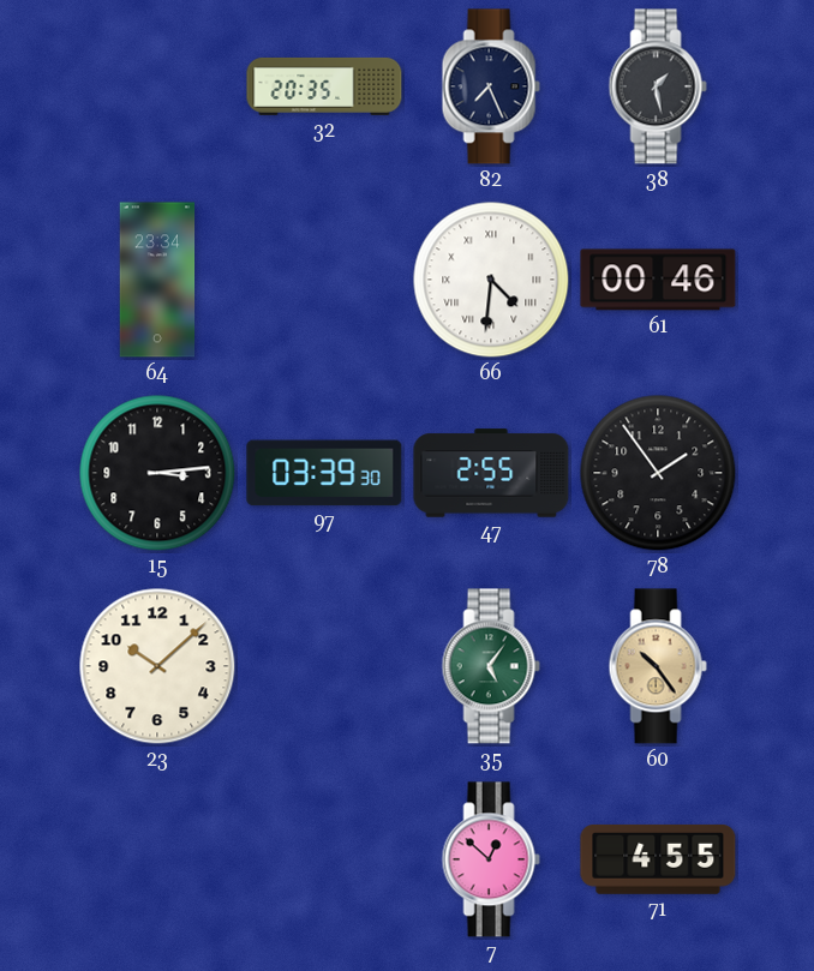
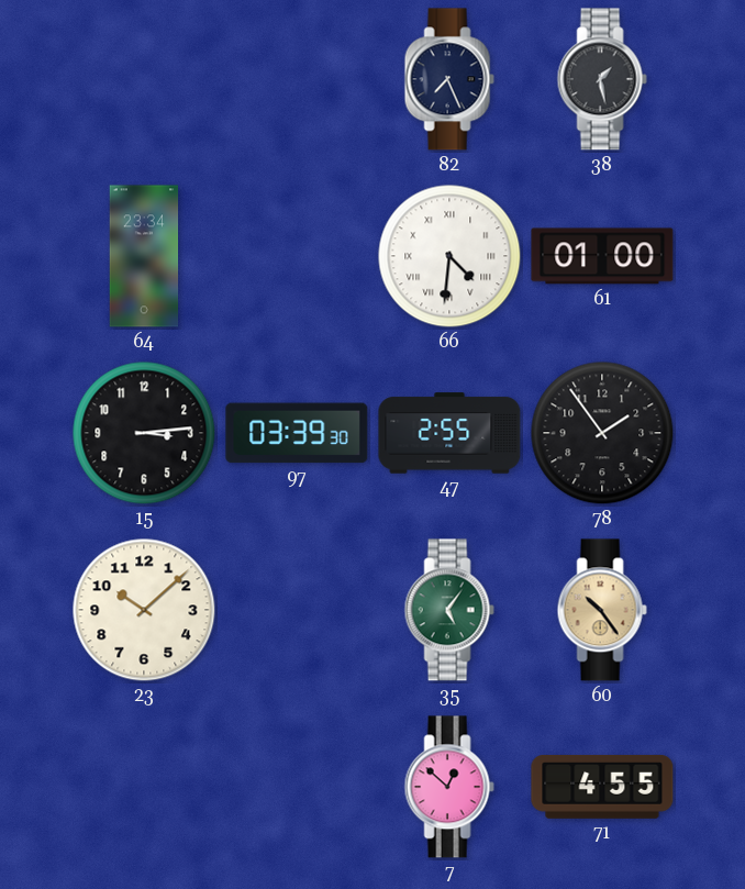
32: 20:35 -> none
61: 00:46 -> 01:00
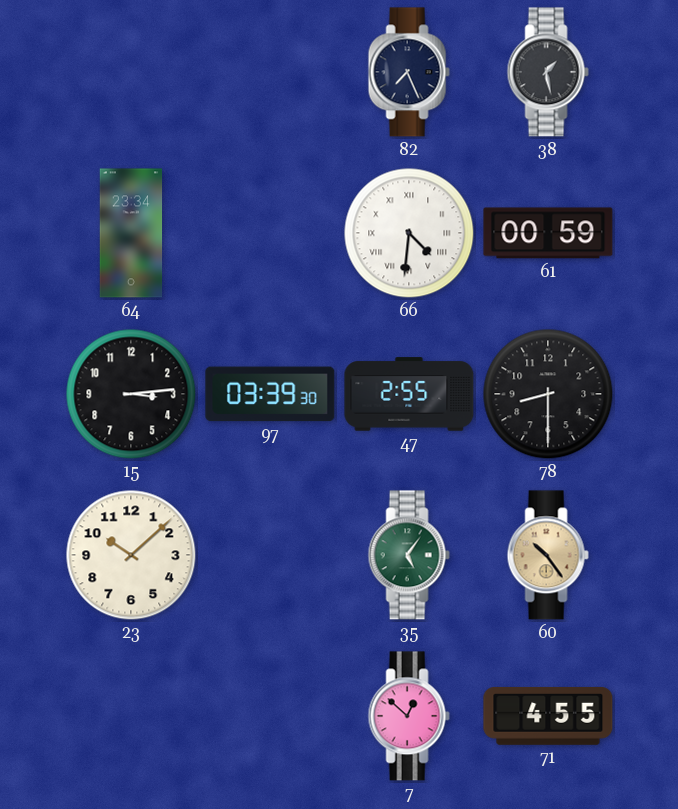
61: 01:00 -> 00:59
78: 1:54 -> 8:30
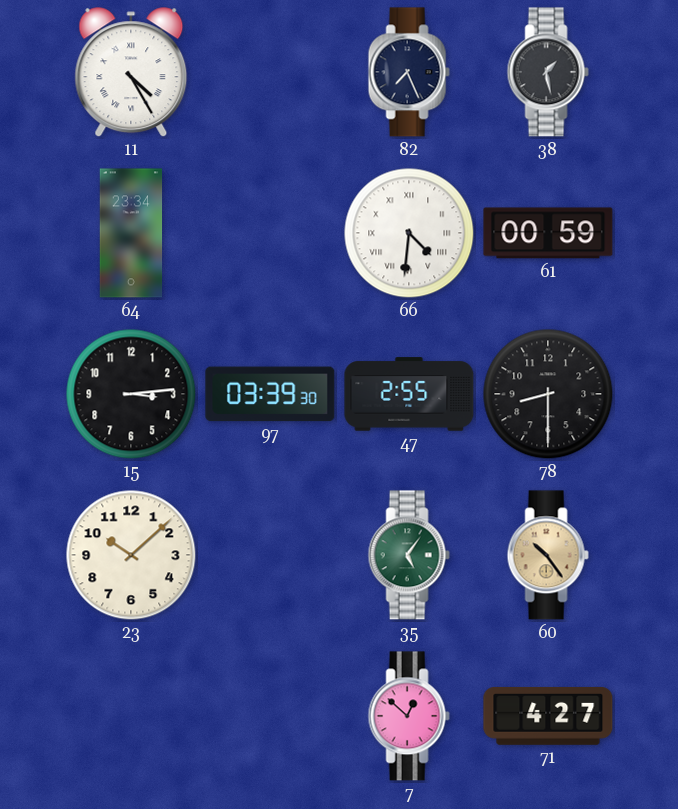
11: none -> 4:25
71: 4:55 -> 4:27
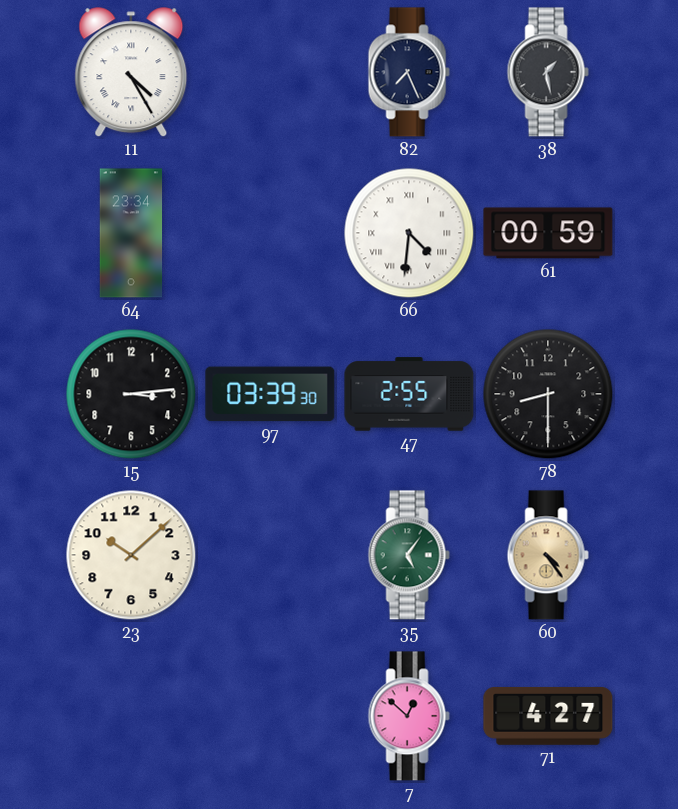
60: 10:24 -> 4:24
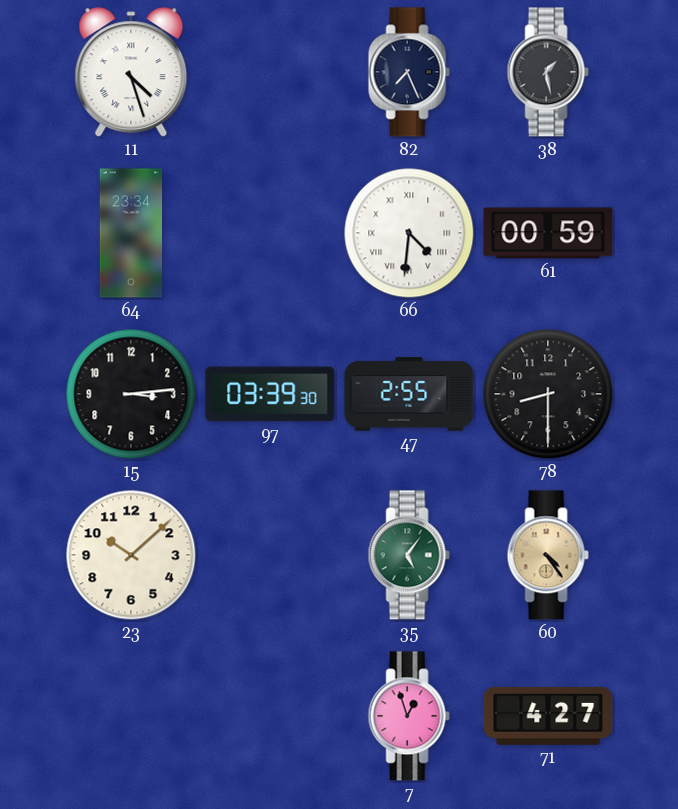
11: 4:25 -> 4:27
7: 12:52 -> 12:57
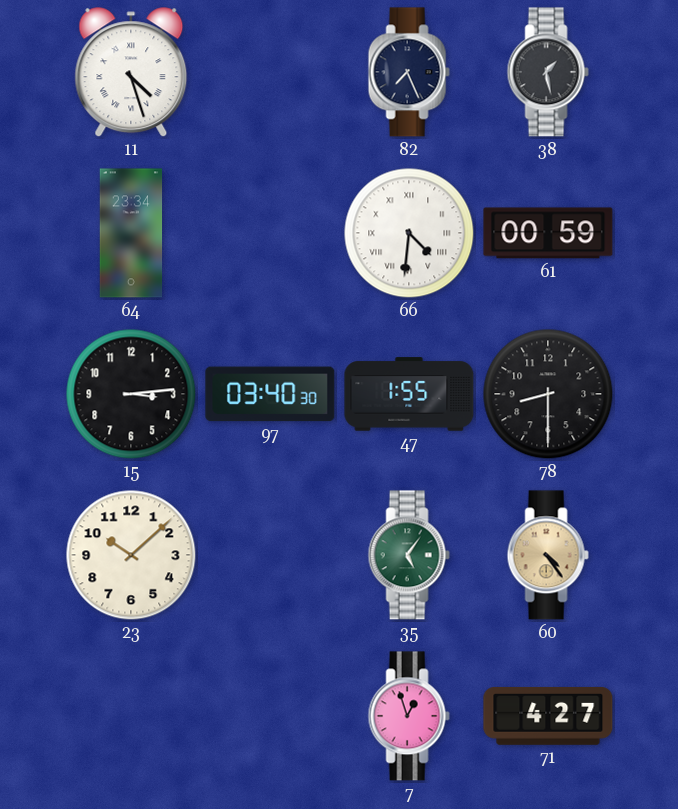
97: 03:39 -> 03:40
47: 2:55 -> 1:55
